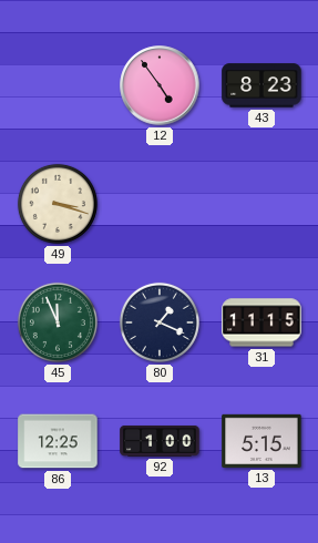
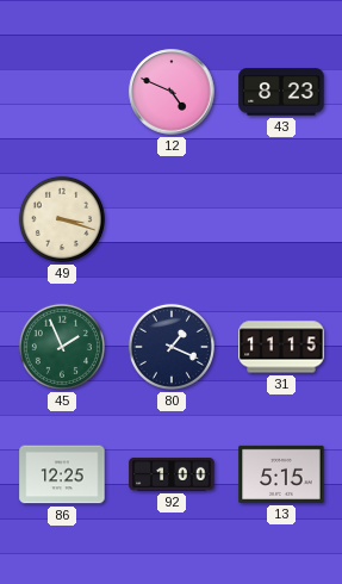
12: 4:54 -> 4:49
45: 11:56 -> 1:56
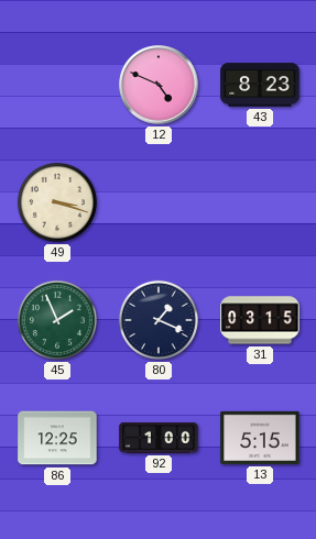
31: 11:15 -> 03:15
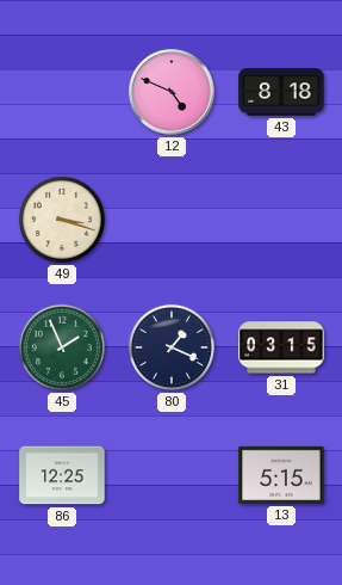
43: 8:23 -> 8:18
92: 1:00 -> none
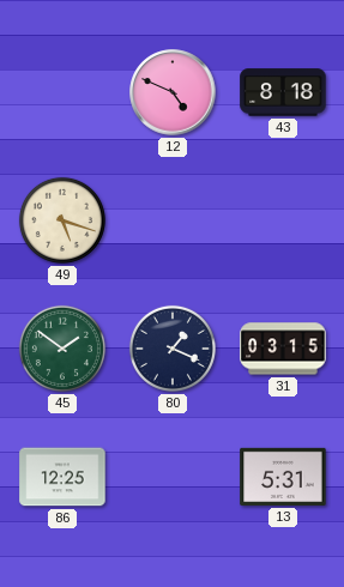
49: 3:18 -> 5:18
45: 1:56 -> 1:51
13: 5:15 -> 5:31
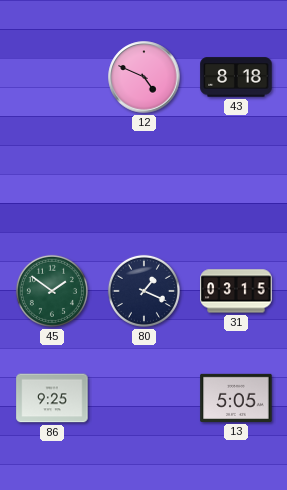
49: 5:18 -> none
86: 12:25 -> 9:25
13: 5:31 -> 5:05
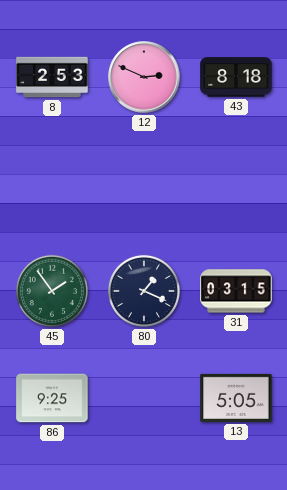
8: none -> 2:53
12: 4:49 -> 2:49
45: 1:51 -> 1:54
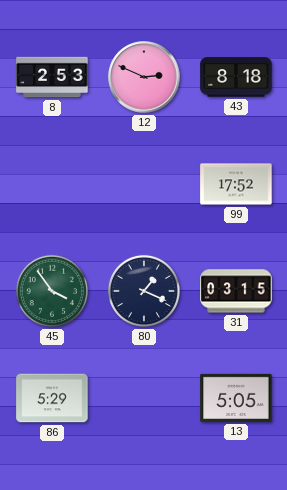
99: none -> 17:52
45: 1:54 -> 3:54
86: 9:25 -> 5:29
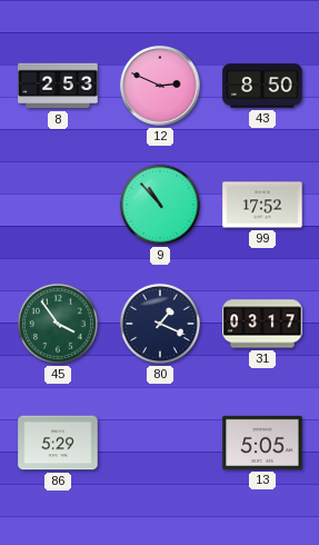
43: 8:18 -> 8:50
9: none -> 10:53
31: 03:15 -> 03:17
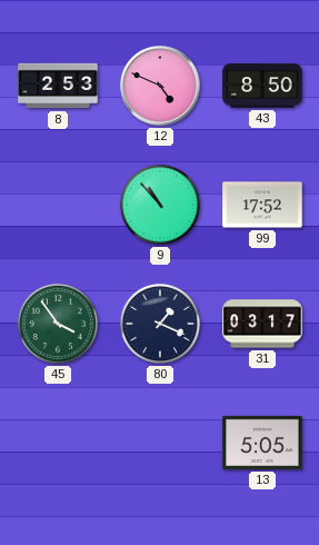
12: 2:49 -> 4:49
86: 5:29 -> none
